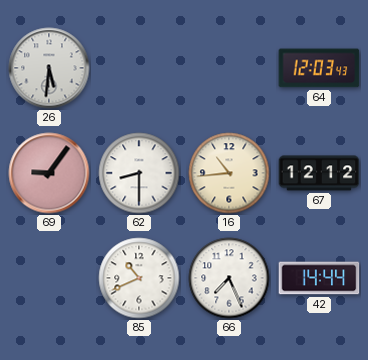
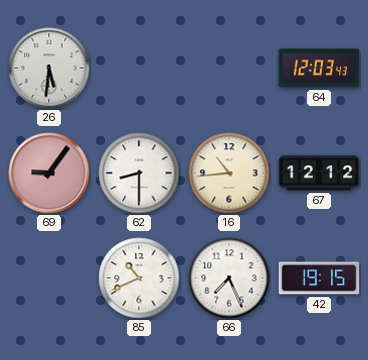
42: 14:44 -> 19:15
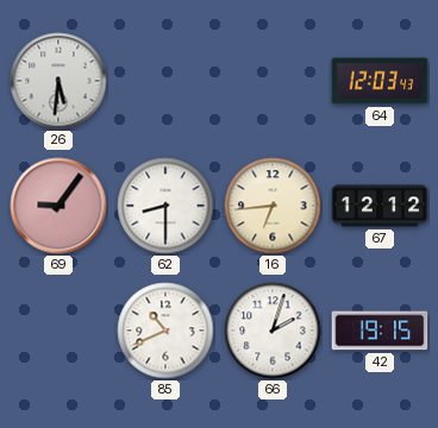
16: 10:44 -> 6:44
66: 7:26 -> 2:03
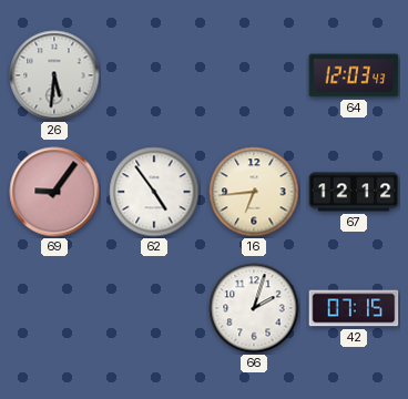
62: 8:30 -> 4:54
85: 10:41 -> none
42: 19:15 -> 07:15
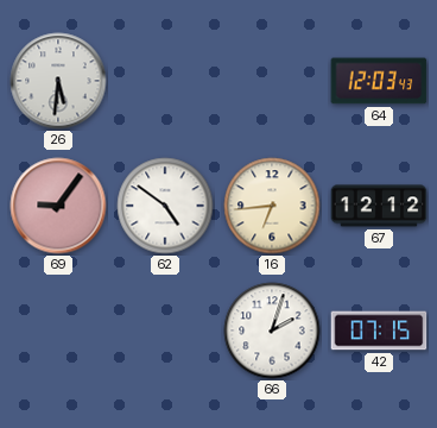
62: 4:54 -> 4:51
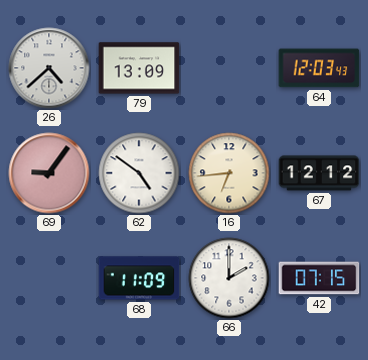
26: 5:31 -> 4:38
79: none -> 13:09
68: none -> 11:09
66: 2:03 -> 2:00
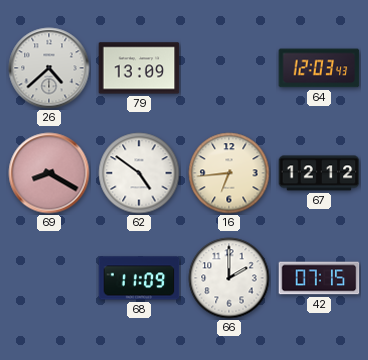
69: 9:06 -> 8:20
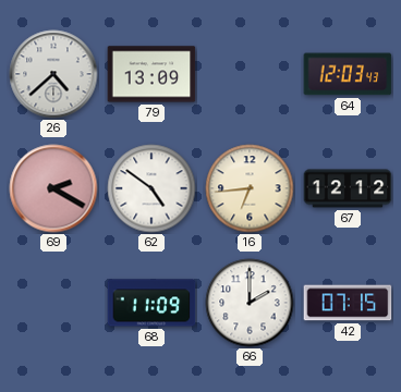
69: 8:20 -> 2:20
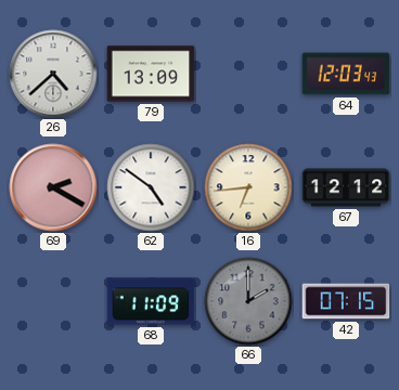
66 dial: white -> grey
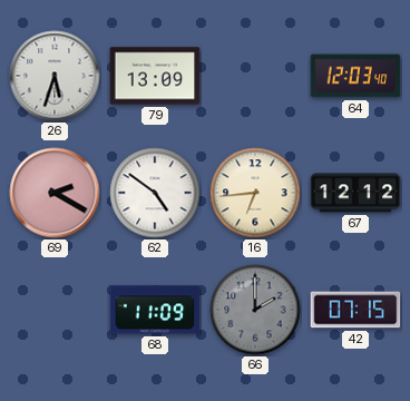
26: 4:38 -> 5:33
64: 12:03:43 -> 12:03:40
